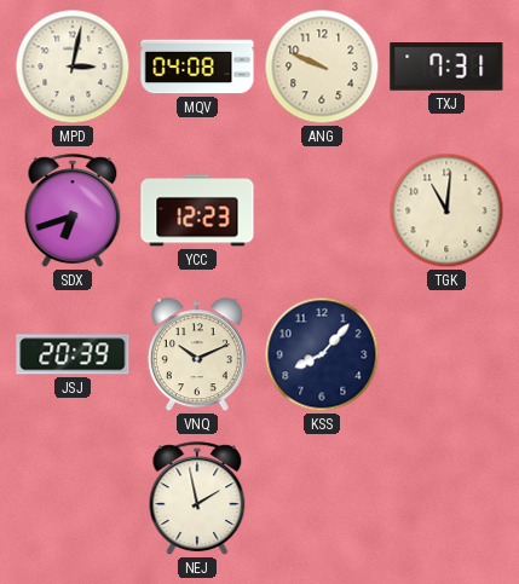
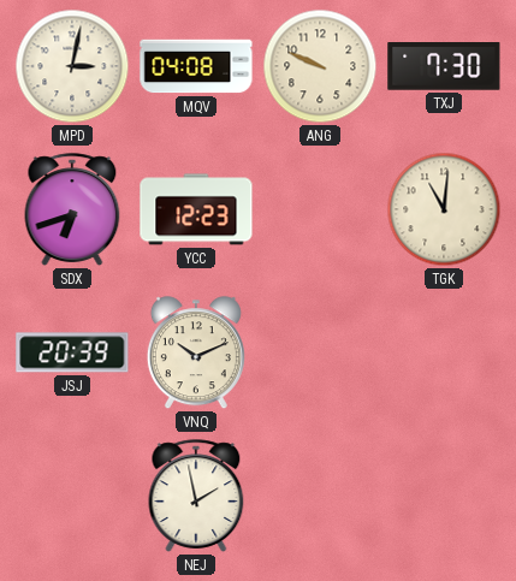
TXJ: 7:31 -> 7:30
KSS: 8:07 -> none
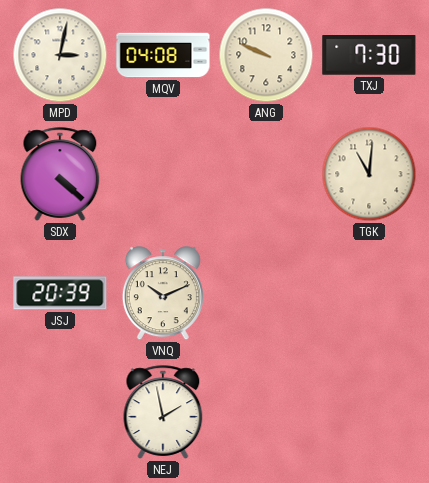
SDX: 6:42 -> 4:22
YCC: 12:23 -> none
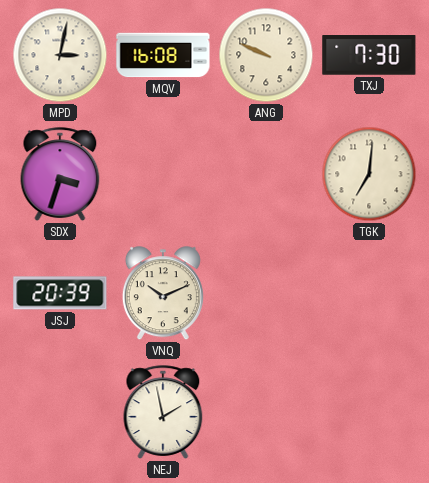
MQV: 04:08 -> 16:08
SDX: 4:22 -> 3:33
TGK: 11:01 -> 7:01
